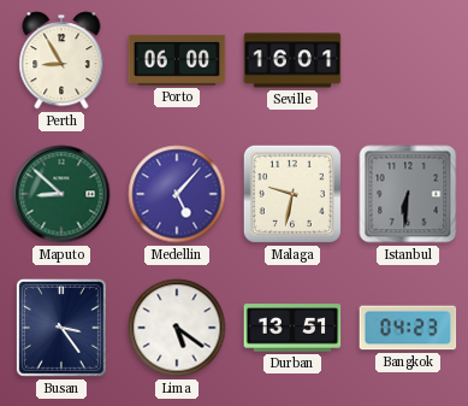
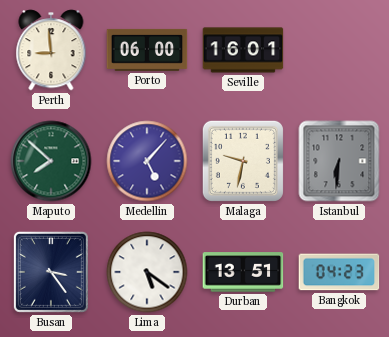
Perth: 8:55 -> 8:59
Maputo: 8:52 -> 7:52
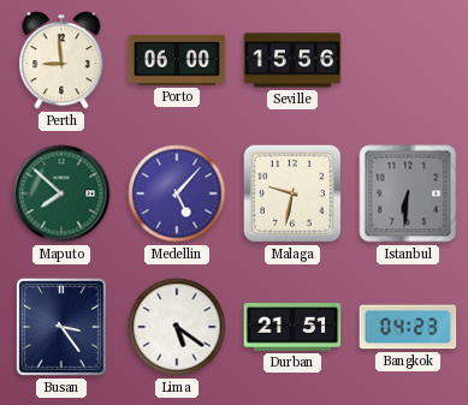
Seville: 16:01 -> 15:56
Durban: 13:51 -> 21:51
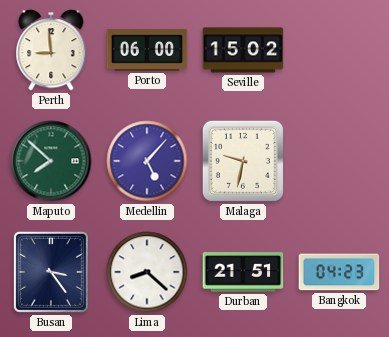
Seville: 15:56 -> 15:02
Istanbul: 6:31 -> none
Lima: 5:21 -> 8:22
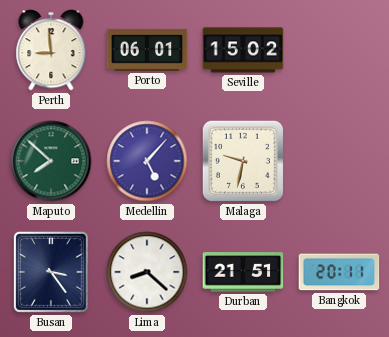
Porto: 06:00 -> 06:01
Bangkok: 04:23 -> 20:11
